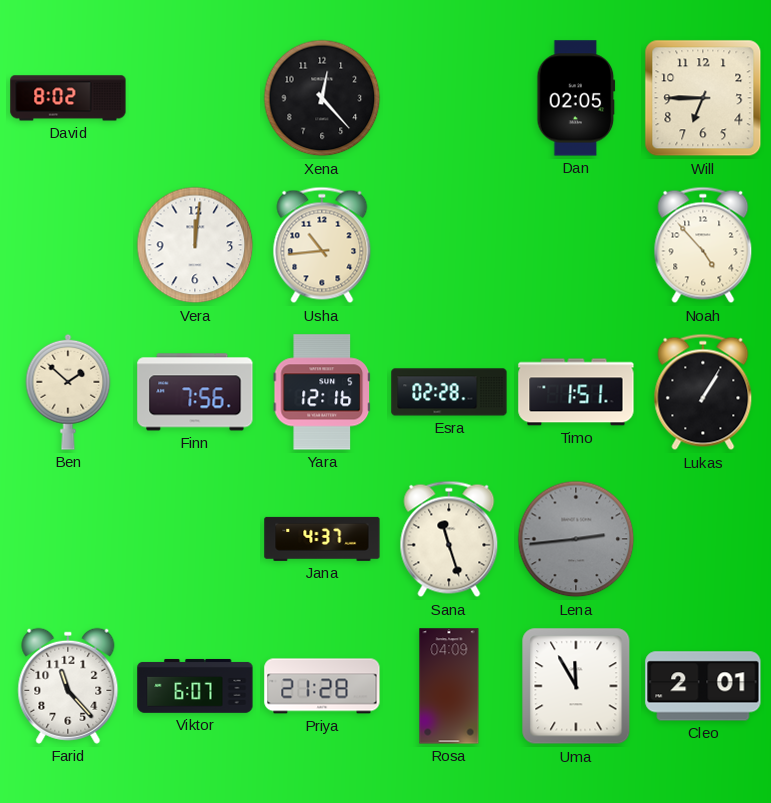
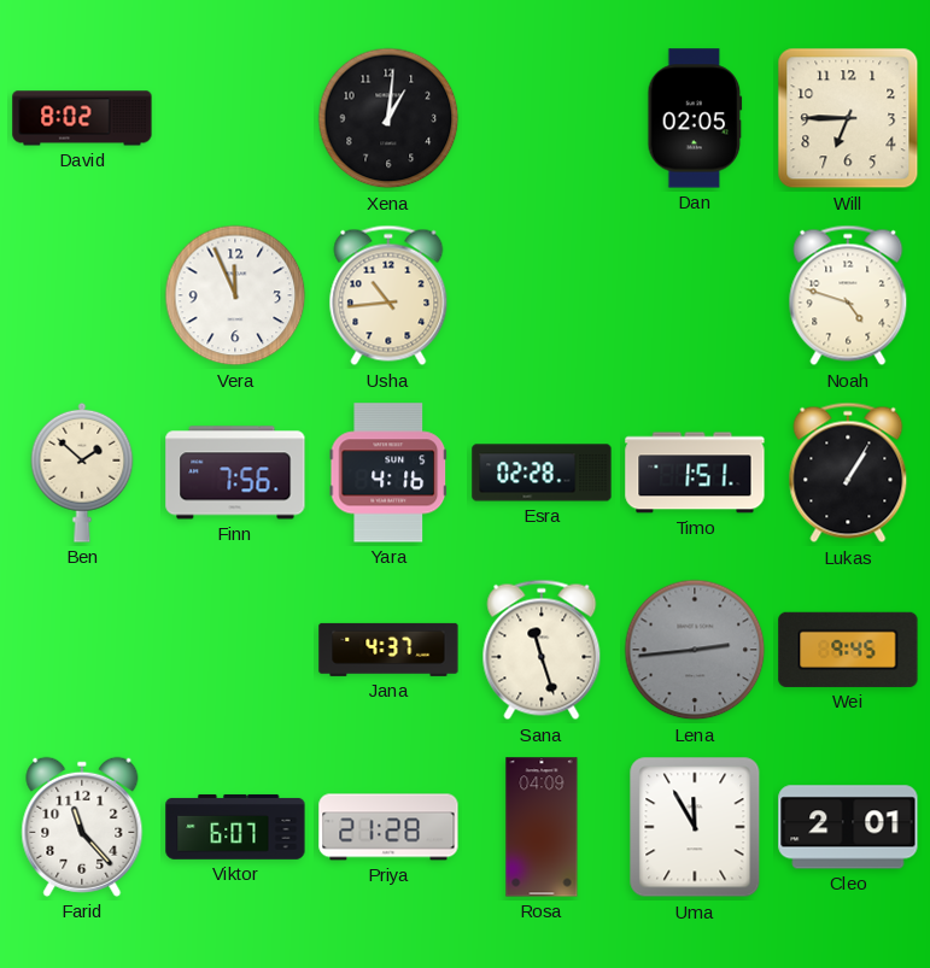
Xena: 12:23 -> 1:01
Vera: 12:01 -> 11:56
Noah: 4:53 -> 4:48
Yara: 12:16 -> 4:16
Wei: none -> 9:45
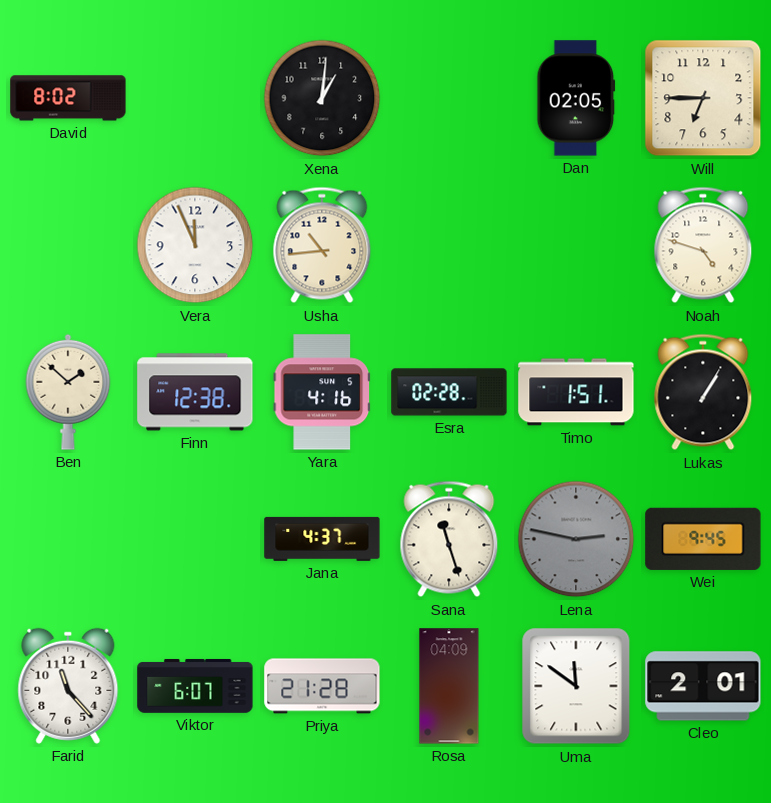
Finn: 7:56 -> 12:38
Lena: 2:44 -> 2:47
Uma: 11:55 -> 11:51
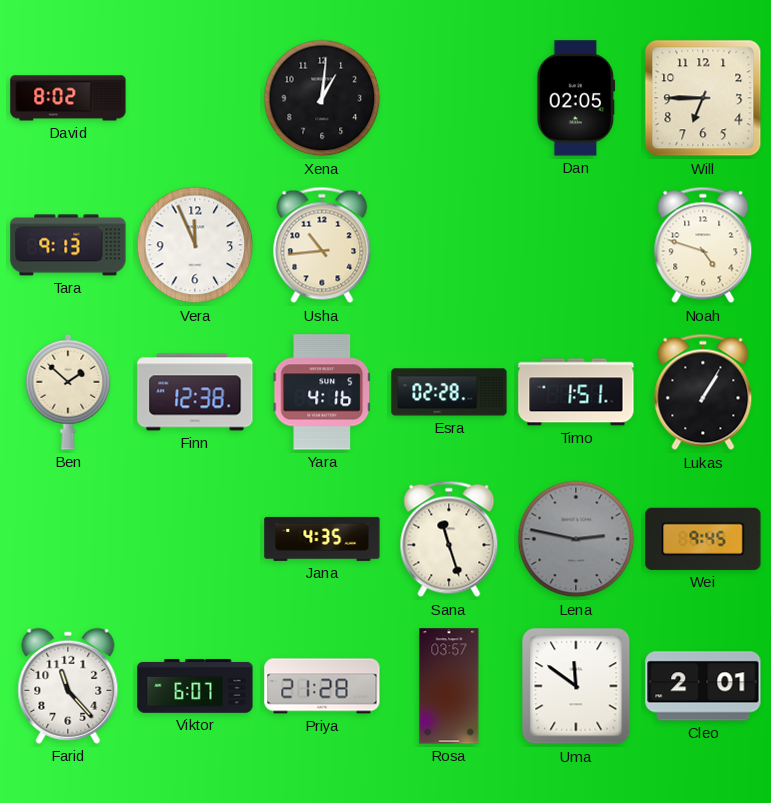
Tara: none -> 9:13
Jana: 4:37 -> 4:35
Rosa: 04:09 -> 03:57
